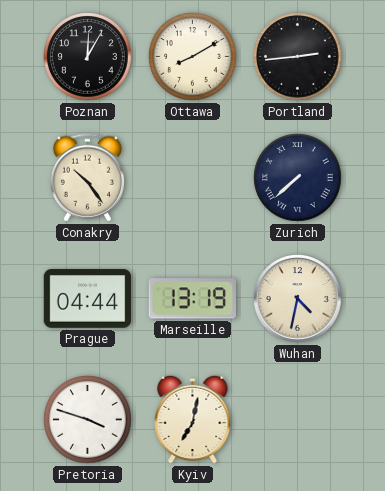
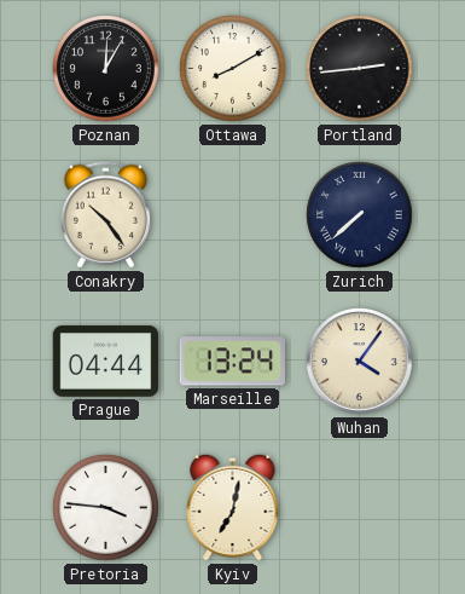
Marseille: 13:19 -> 13:24
Wuhan: 4:32 -> 4:06
Pretoria: 3:48 -> 3:46
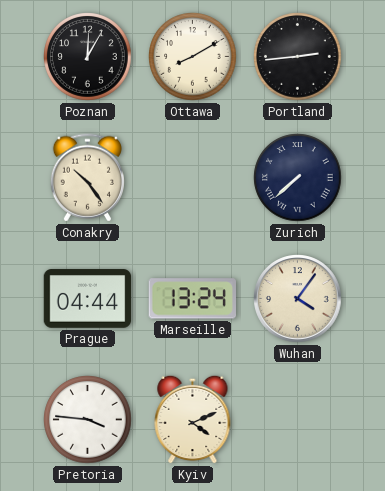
Kyiv: 7:02 -> 4:11
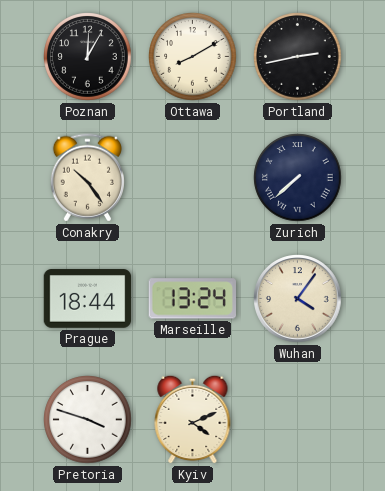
Portland: 2:44 -> 2:43
Prague: 04:44 -> 18:44
Pretoria: 3:46 -> 3:48
